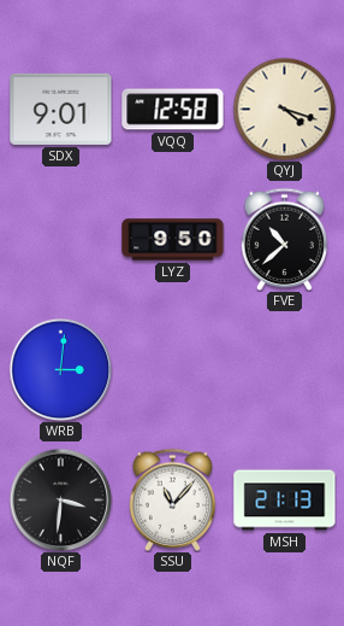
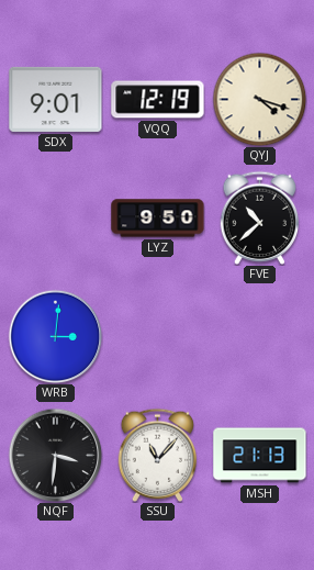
VQQ: 12:58 -> 12:19
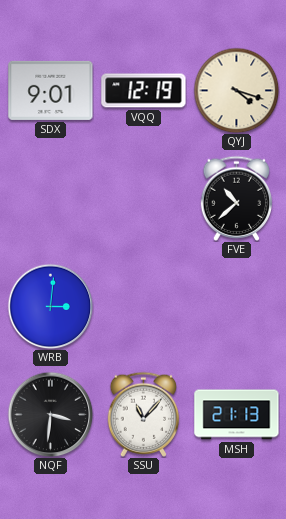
LYZ: 9:50 -> none
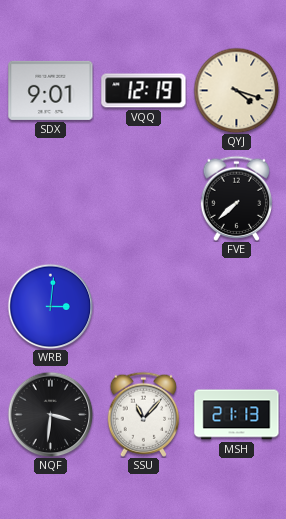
FVE: 10:38 -> 7:38
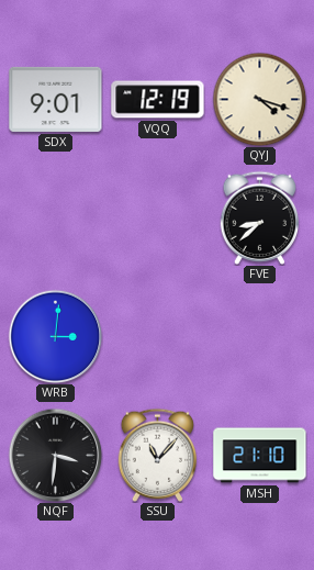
FVE: 7:38 -> 8:38
MSH: 21:13 -> 21:10
